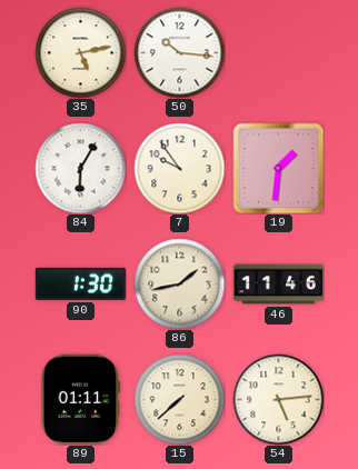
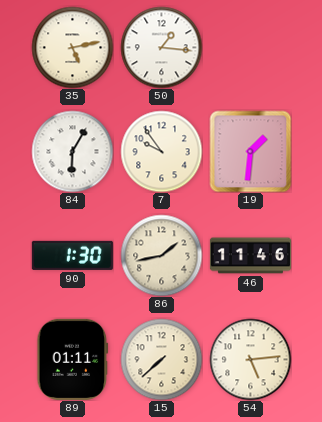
50: 10:16 -> 1:16
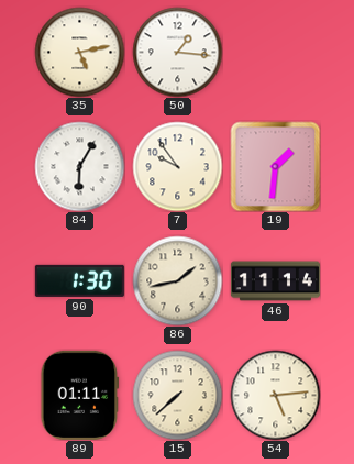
46: 11:46 -> 11:14
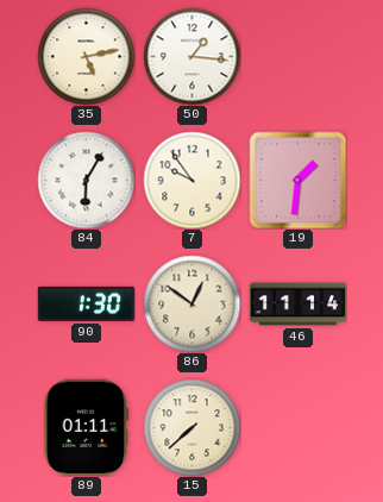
86: 1:43 -> 12:51
54: 5:14 -> none
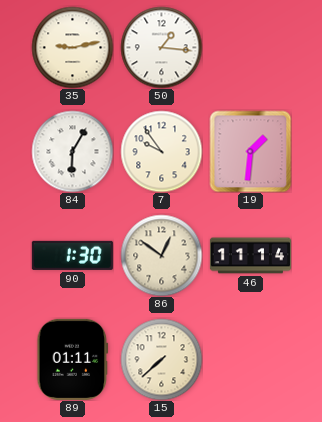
35: 5:13 -> 9:13
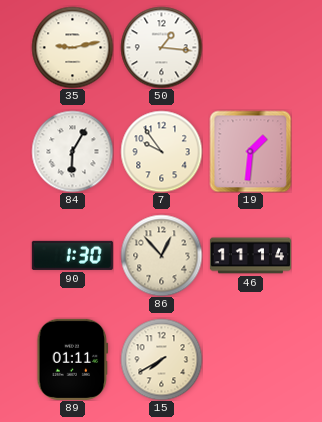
86: 12:51 -> 12:53
15: 7:38 -> 7:40
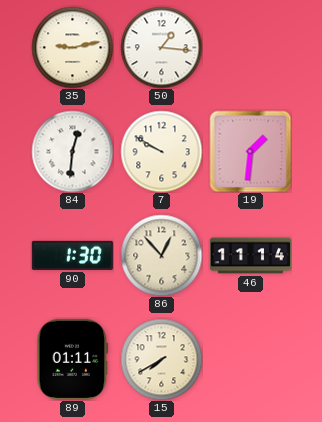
84: 6:05 -> 12:31
7: 9:54 -> 9:50
